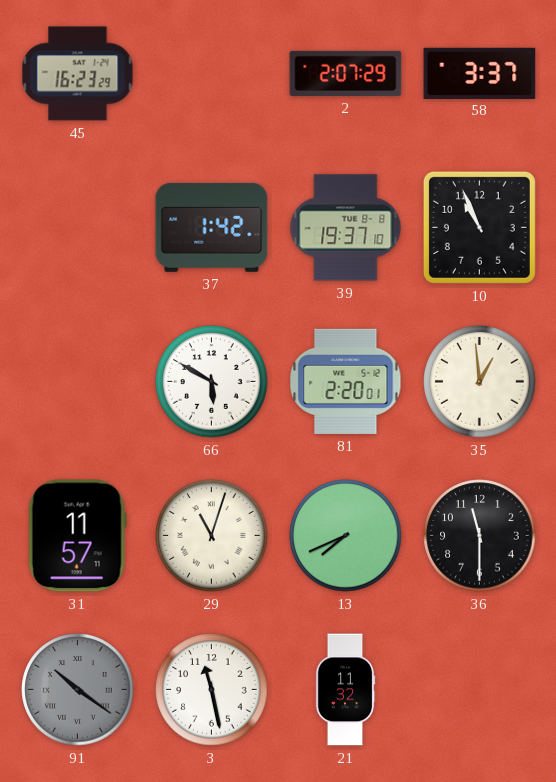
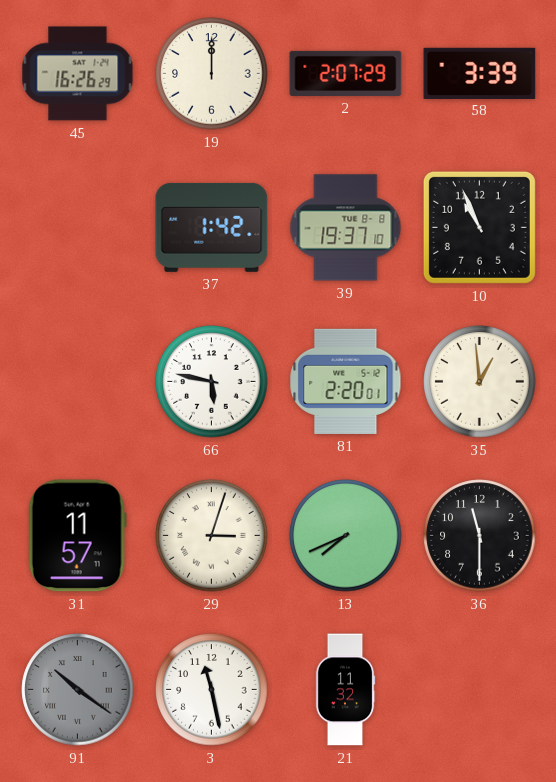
45: 16:23 -> 16:26
19: none -> 12:00
58: 3:37 -> 3:39
66: 5:50 -> 5:47
29: 11:03 -> 3:03
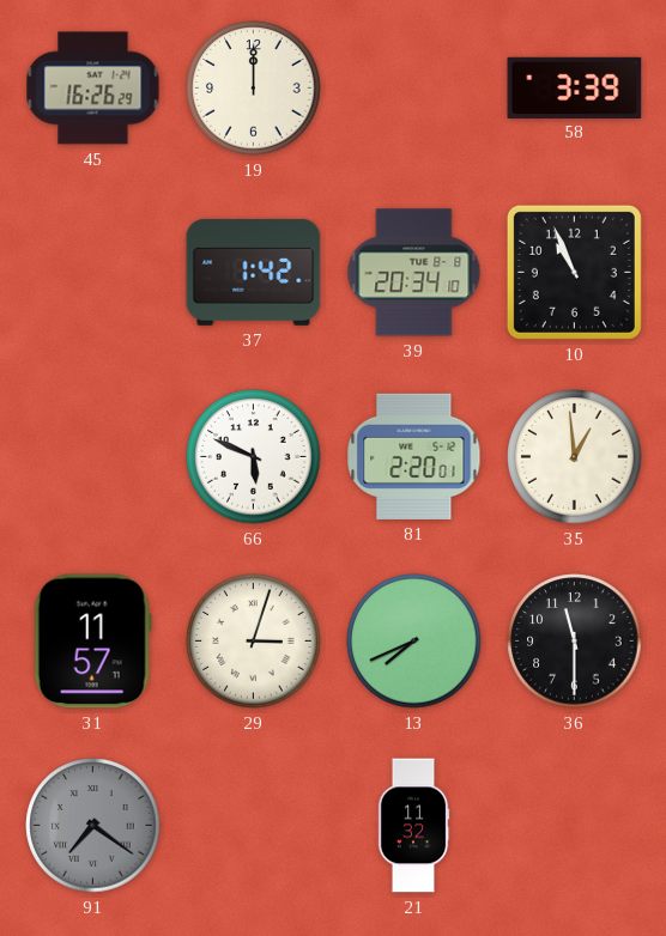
2: 2:07 -> none
39: 19:37 -> 20:34
66: 5:47 -> 5:49
91: 10:21 -> 7:21
3: 11:28 -> none
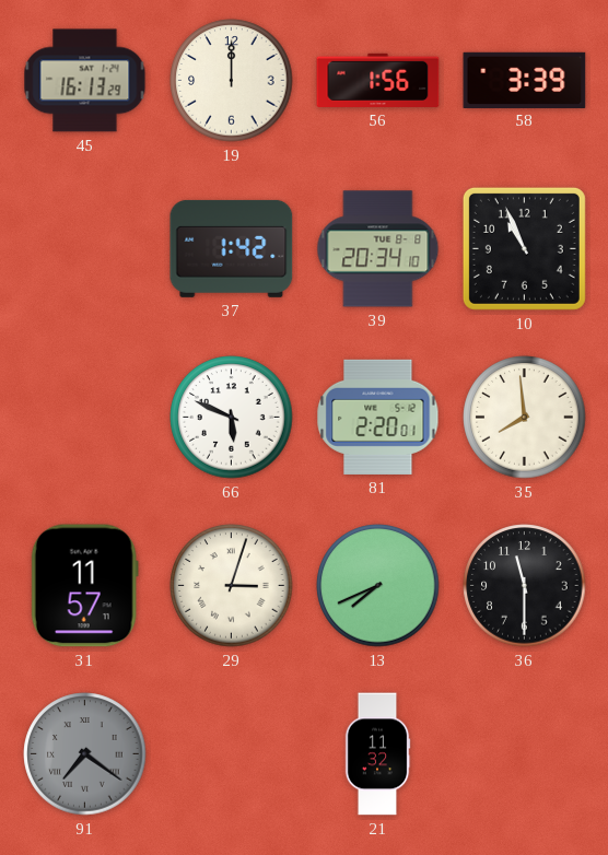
45: 16:26 -> 16:13
56: none -> 1:56
35: 12:59 -> 7:59
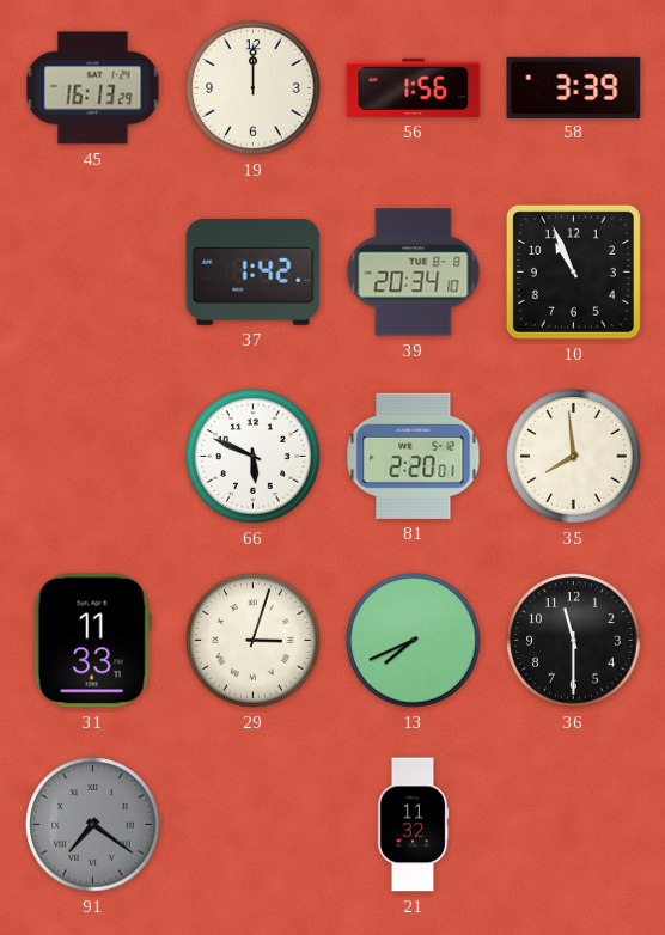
31: 11:57 -> 11:33
